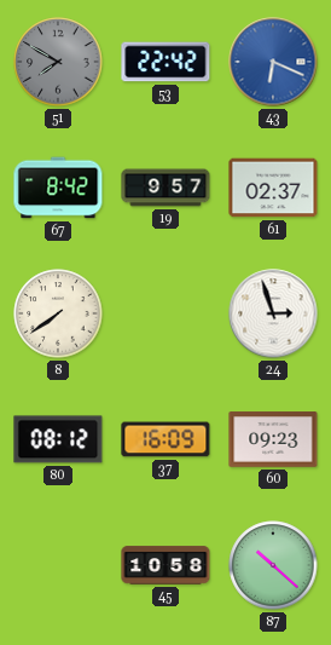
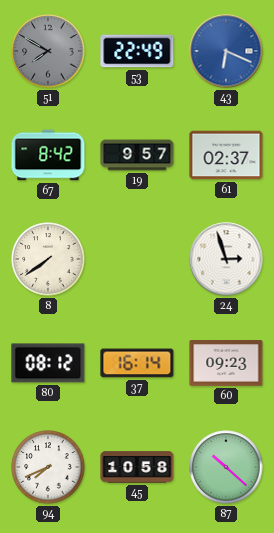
53: 22:42 -> 22:49
37: 16:09 -> 16:14
94: none -> 7:41
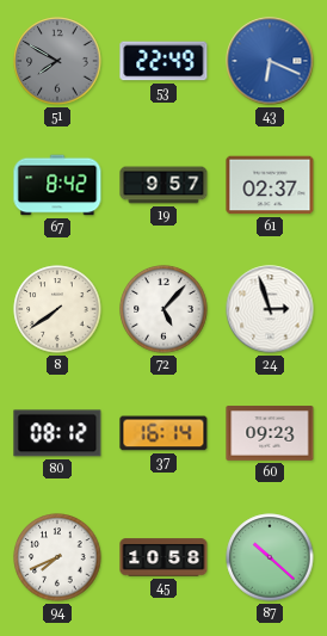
72: none -> 5:07
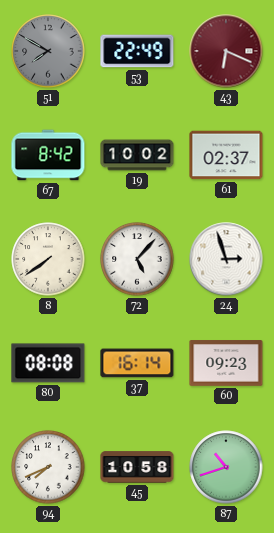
43 dial: blue -> burgundy
19: 9:57 -> 10:02
80: 08:12 -> 08:08
87: 10:22 -> 10:42
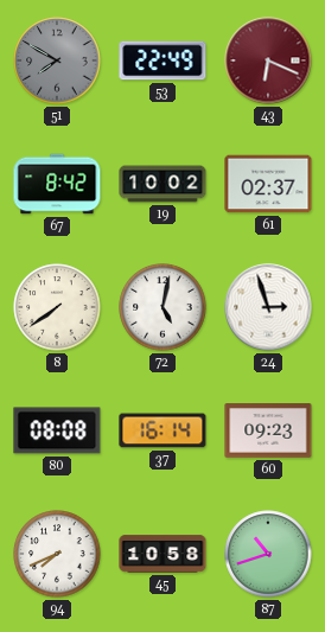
72: 5:07 -> 5:02
